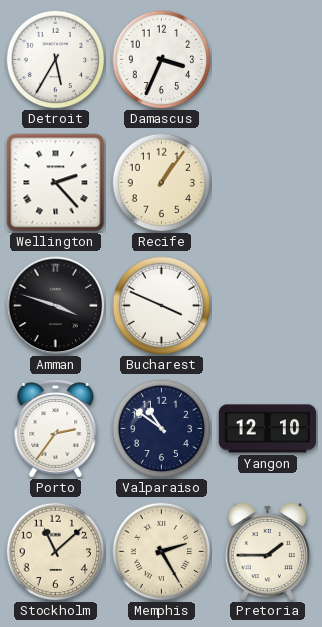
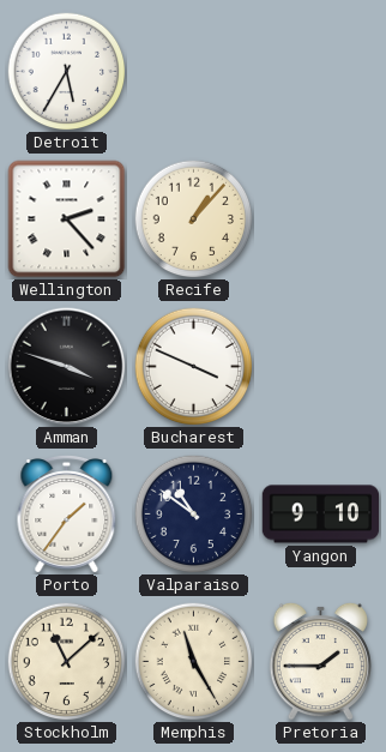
Damascus: 3:34 -> none
Recife: 1:06 -> 1:07
Porto: 2:36 -> 1:36
Yangon: 12:10 -> 9:10
Memphis: 2:25 -> 11:25
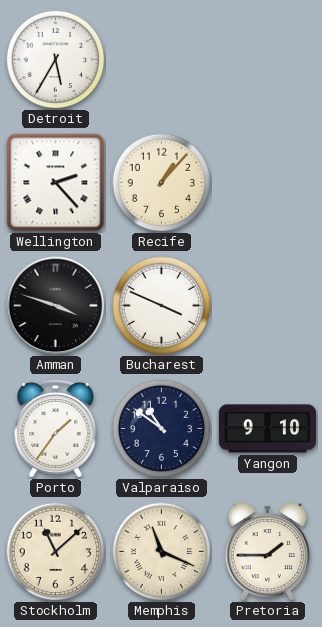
Memphis: 11:25 -> 11:19
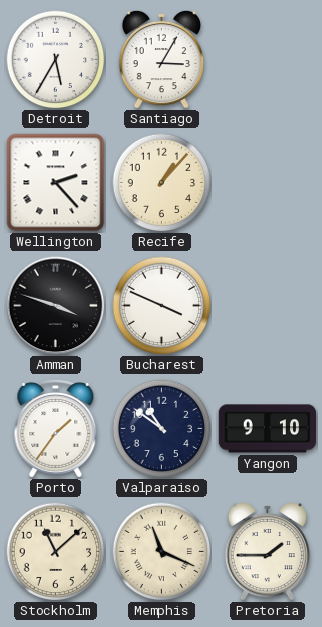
Santiago: none -> 3:05
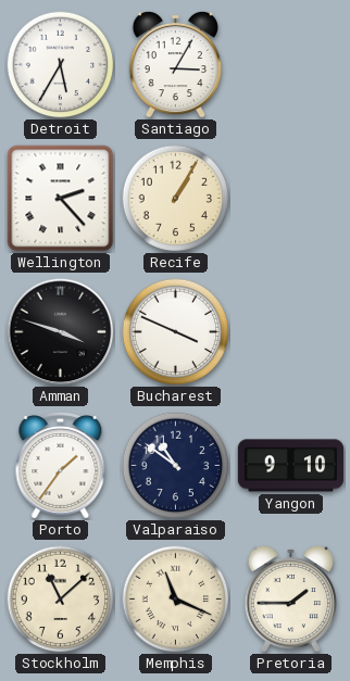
Recife: 1:07 -> 1:05
